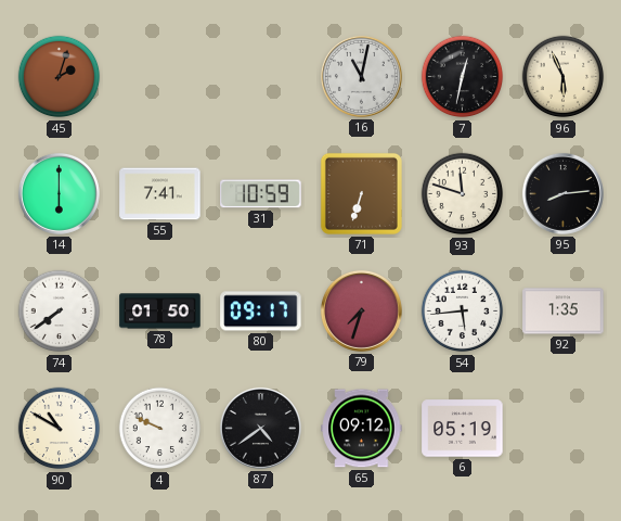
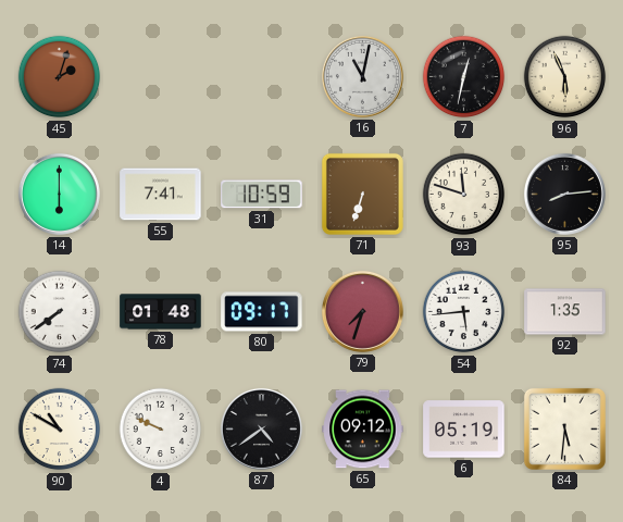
78: 01:50 -> 01:48
84: none -> 5:31
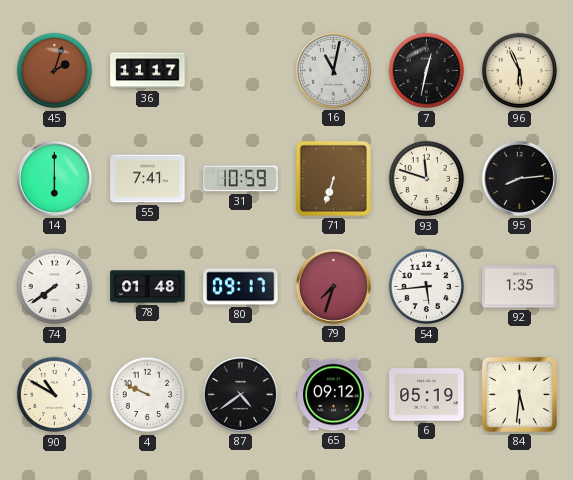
36: none -> 11:17
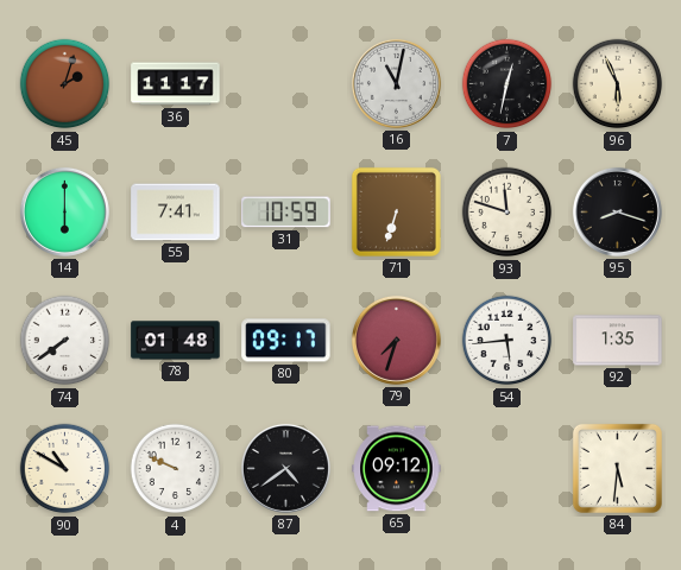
95: 8:14 -> 8:18
6: 05:19 -> none
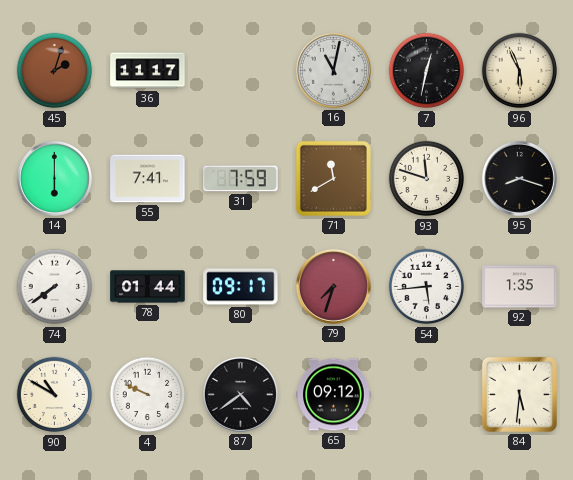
31: 10:59 -> 7:59
71: 6:33 -> 11:40
78: 01:48 -> 01:44
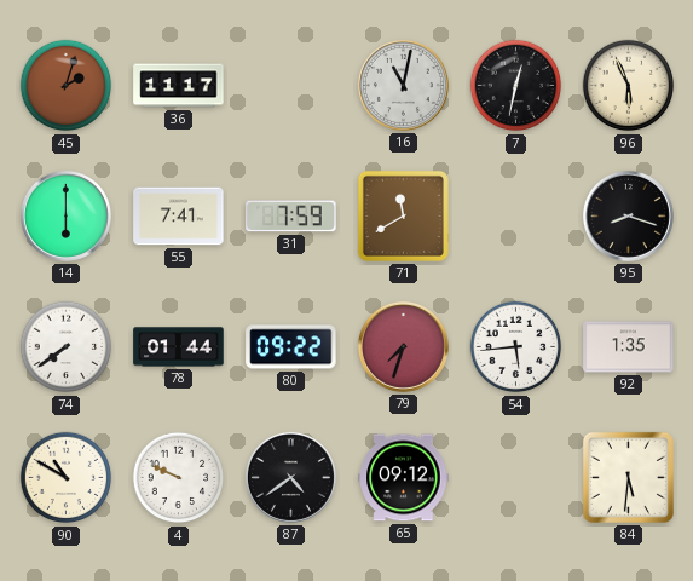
93: 11:48 -> none
80: 09:17 -> 09:22
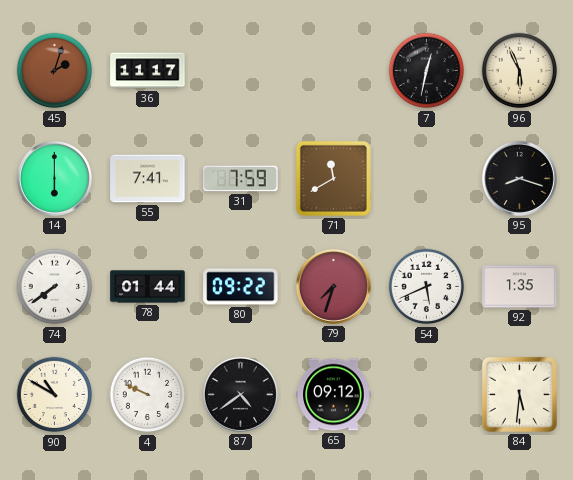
16: 11:02 -> none
54: 5:44 -> 5:41
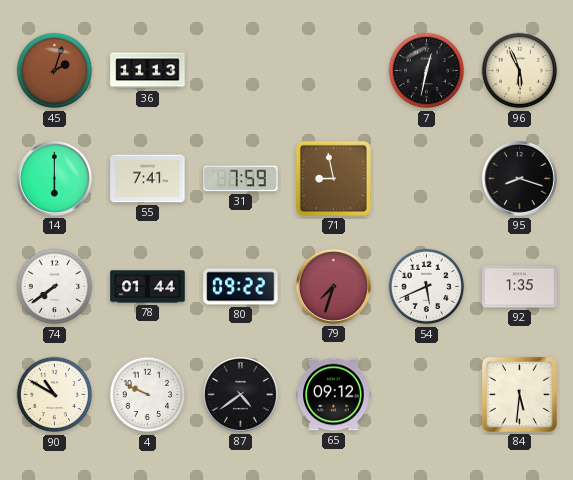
36: 11:17 -> 11:13
71: 11:40 -> 8:58
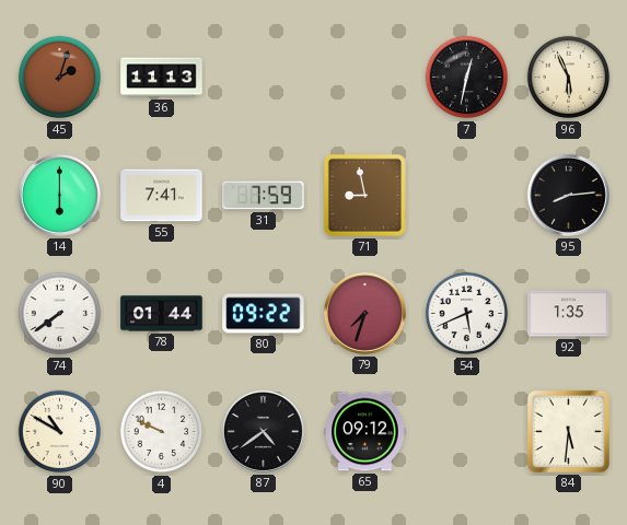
95: 8:18 -> 8:14
